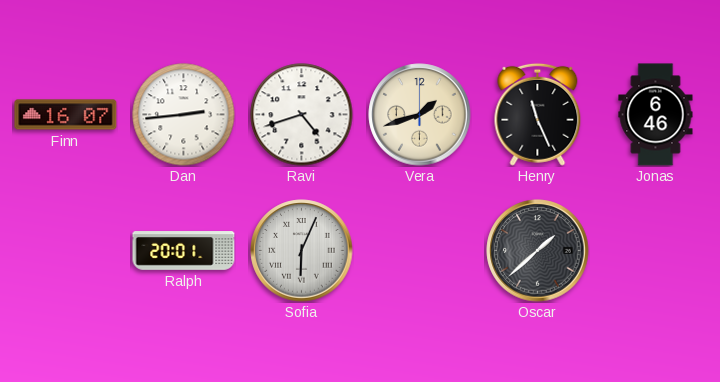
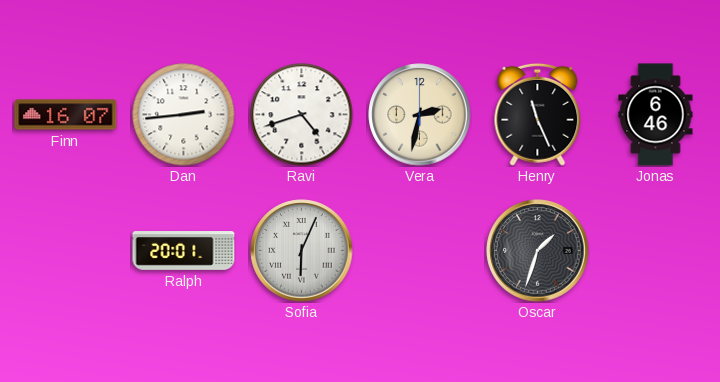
Vera: 1:42 -> 2:32
Oscar: 1:38 -> 1:33
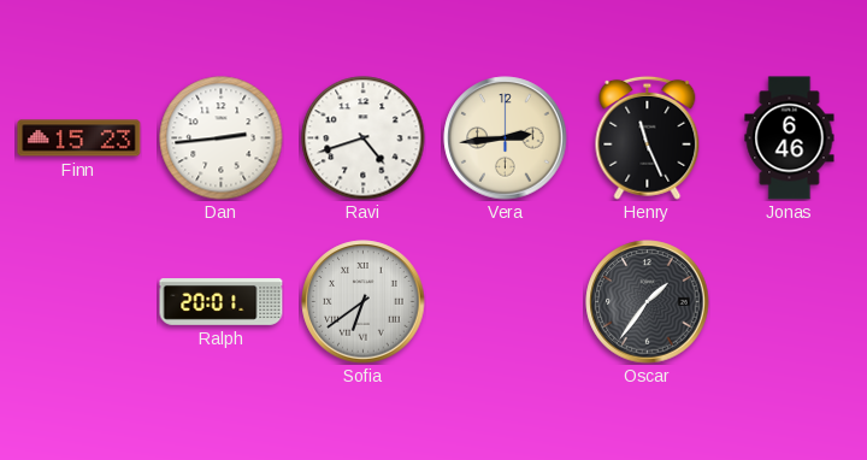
Finn: 16:07 -> 15:23
Vera: 2:32 -> 2:44
Sofia: 6:04 -> 6:39
Oscar: 1:33 -> 1:36
